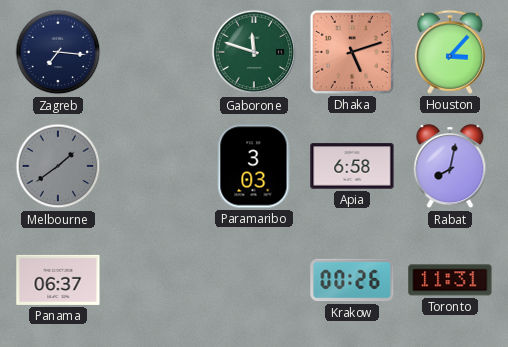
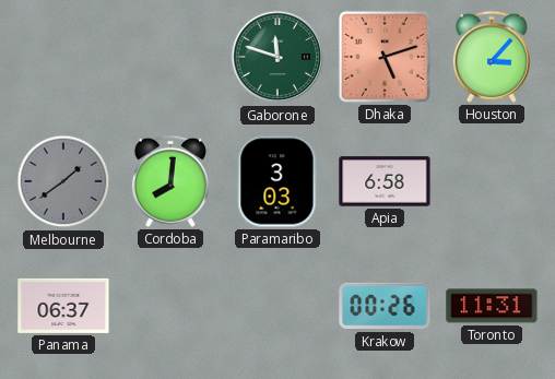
Zagreb: 7:16 -> none
Cordoba: none -> 8:01
Rabat: 8:02 -> none
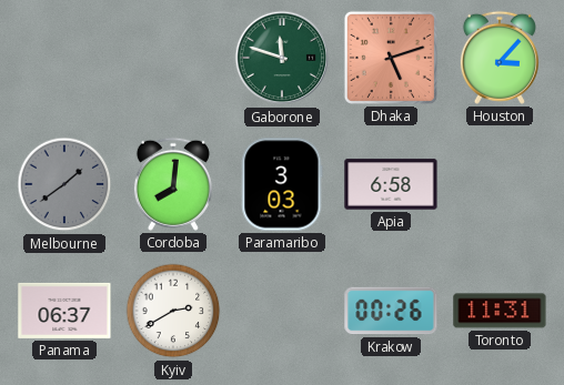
Kyiv: none -> 2:40
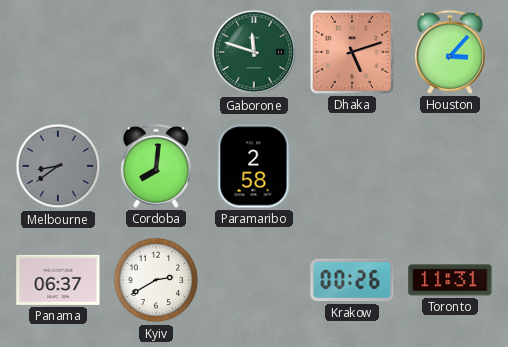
Melbourne: 1:39 -> 8:39
Paramaribo: 3:03 -> 2:58
Apia: 6:58 -> none
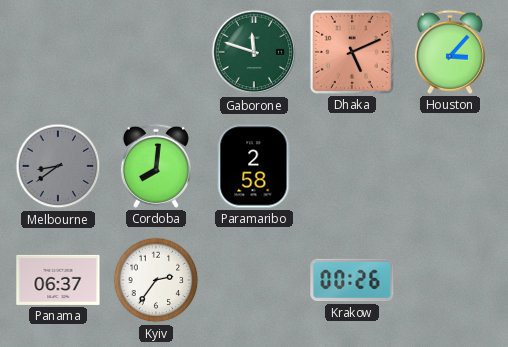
Dhaka: 5:12 -> 5:11
Kyiv: 2:40 -> 2:36
Toronto: 11:31 -> none
